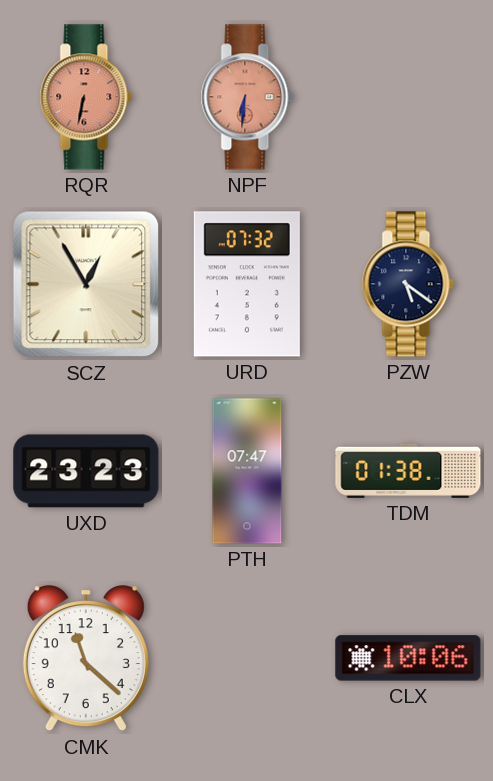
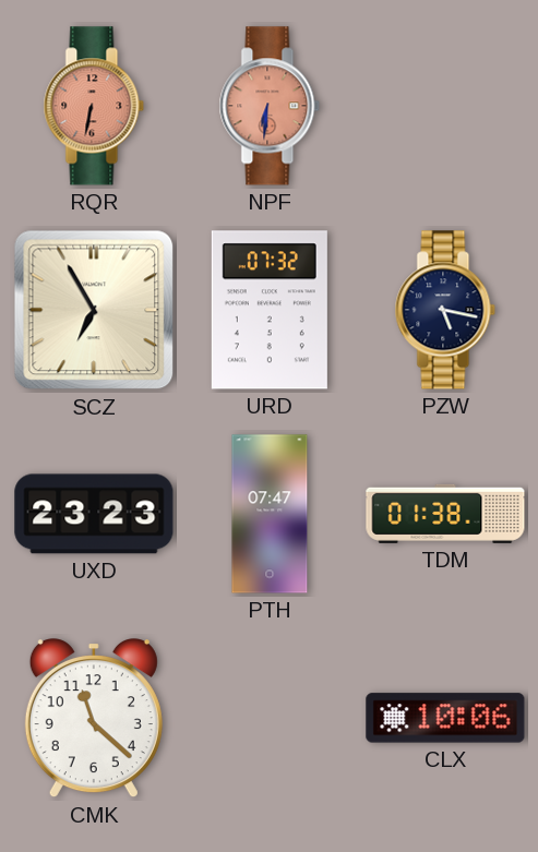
SCZ: 12:55 -> 6:55
PZW: 5:21 -> 5:17
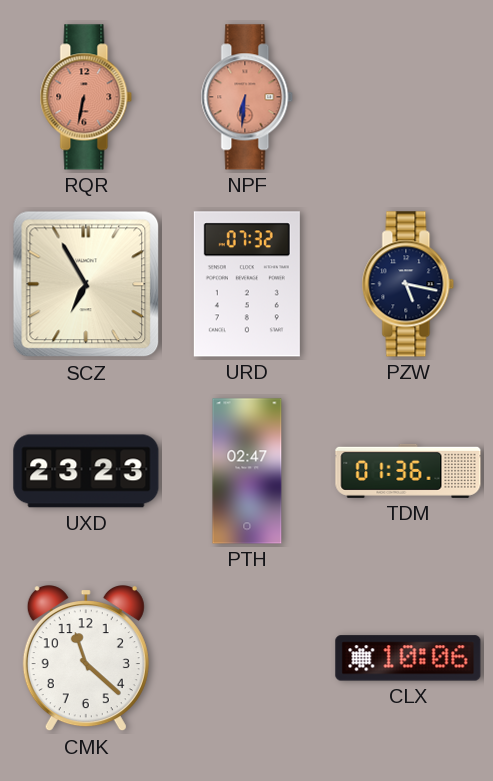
PTH: 07:47 -> 02:47
TDM: 01:38 -> 01:36
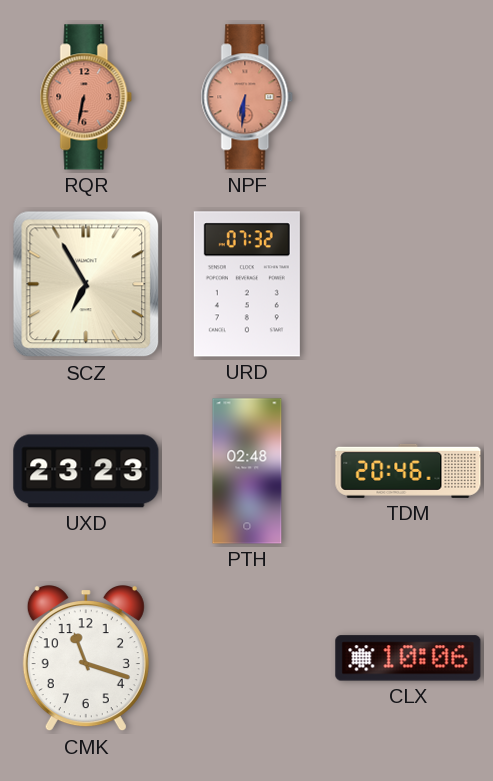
PZW: 5:17 -> none
PTH: 02:47 -> 02:48
TDM: 01:36 -> 20:46
CMK: 11:22 -> 11:18
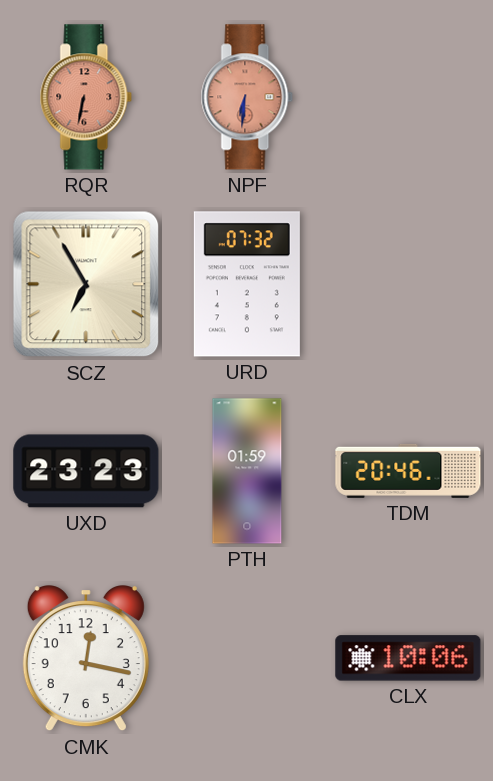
PTH: 02:48 -> 01:59
CMK: 11:18 -> 12:17
